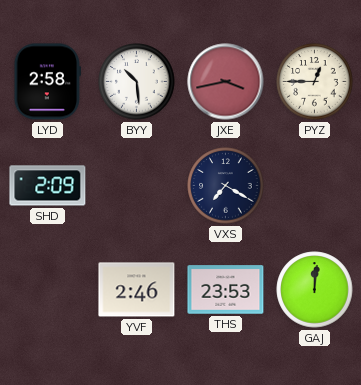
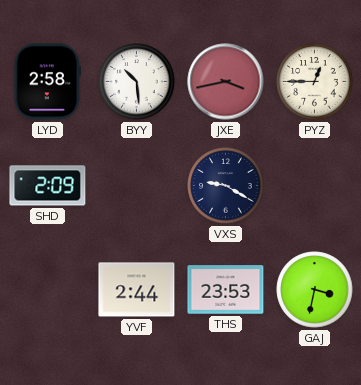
VXS: 7:20 -> 9:20
YVF: 2:46 -> 2:44
GAJ: 12:01 -> 3:32
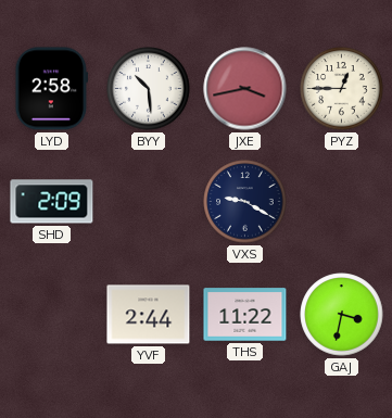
THS: 23:53 -> 11:22
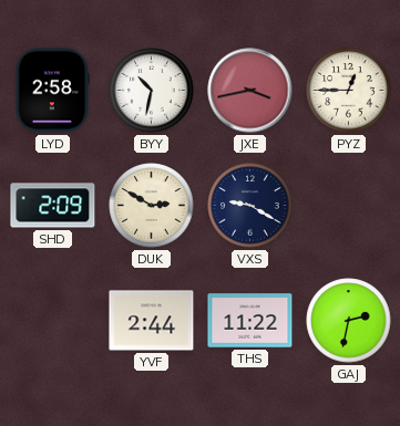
BYY: 10:29 -> 10:32
DUK: none -> 2:50
GAJ: 3:32 -> 2:32
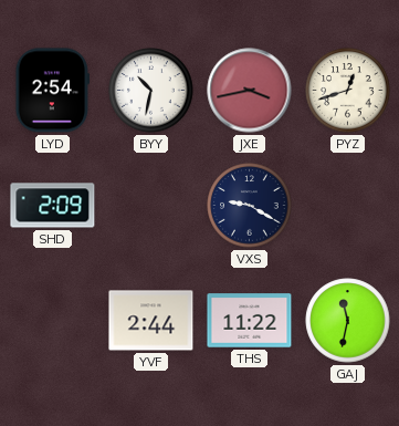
LYD: 2:58 -> 2:54
PYZ: 12:45 -> 12:42
DUK: 2:50 -> none
GAJ: 2:32 -> 11:32
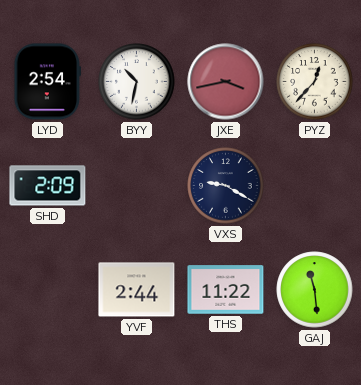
PYZ: 12:42 -> 12:37
GAJ: 11:32 -> 11:29
